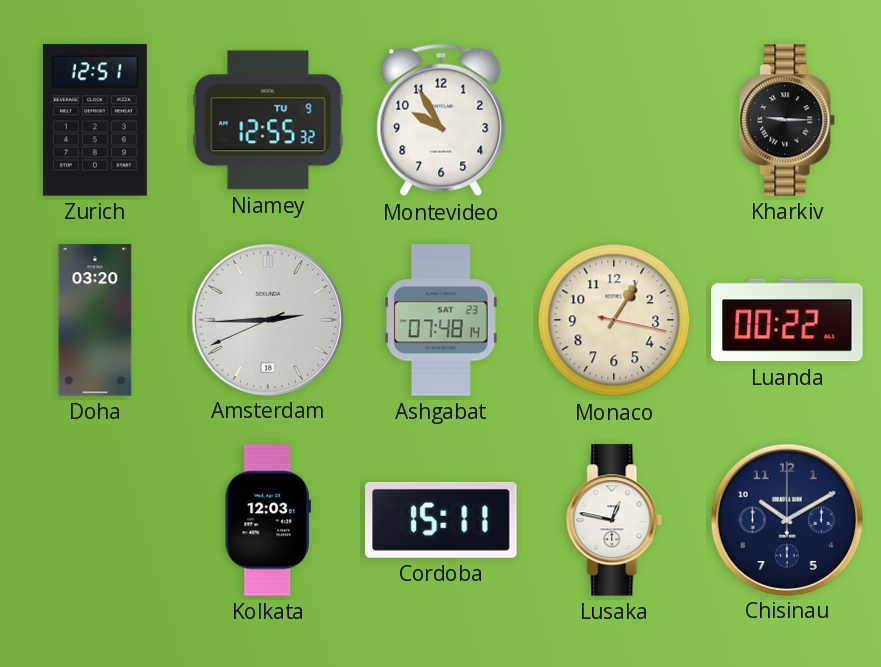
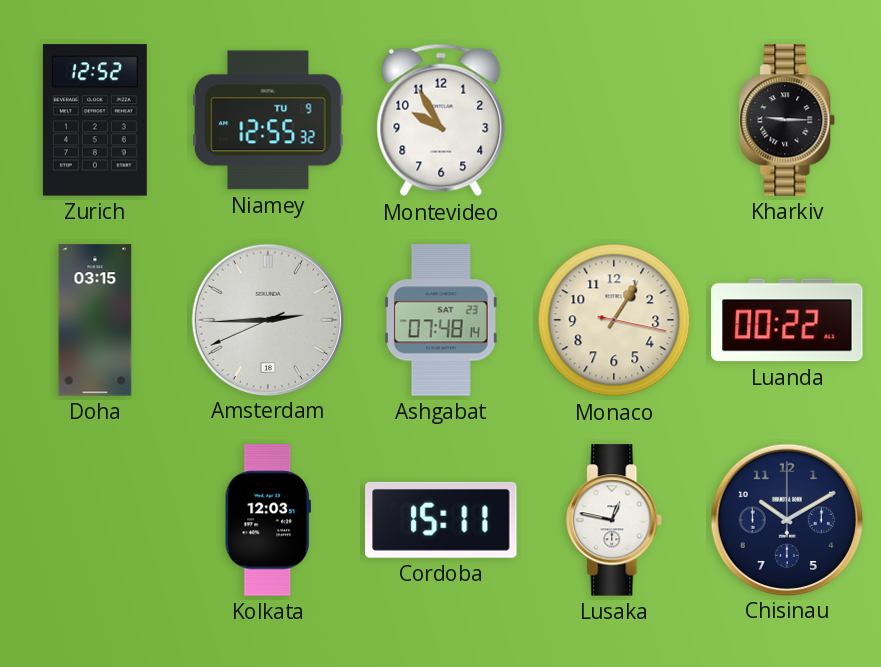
Zurich: 12:51 -> 12:52
Doha: 03:20 -> 03:15
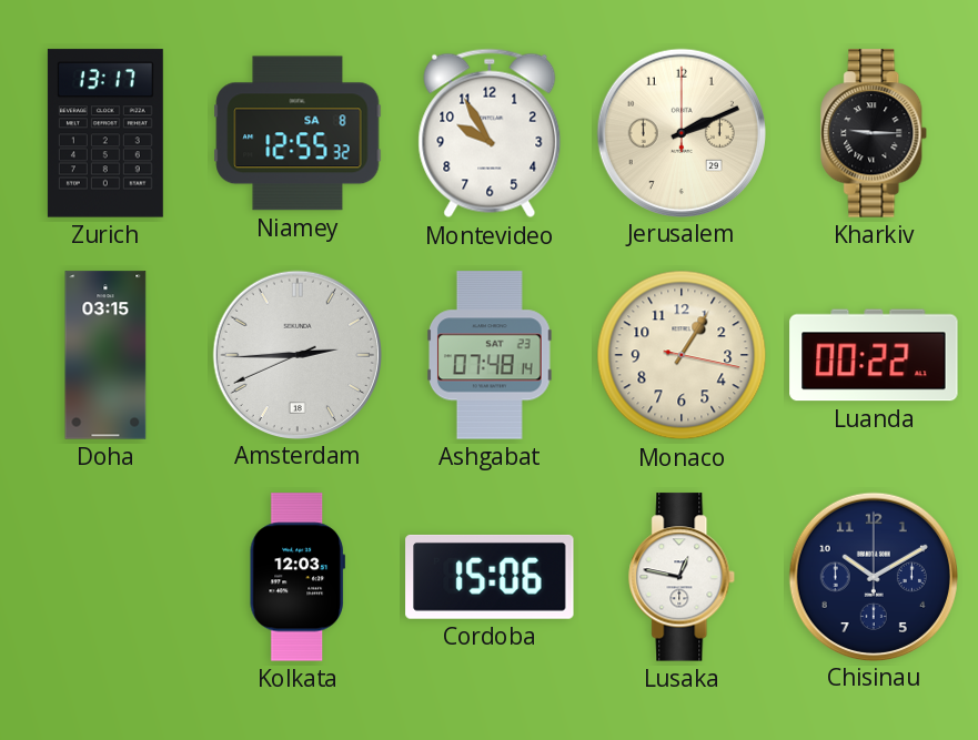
Zurich: 12:52 -> 13:17
Niamey date: TU 9 -> SA 8
Jerusalem: none -> 2:11
Cordoba: 15:11 -> 15:06
